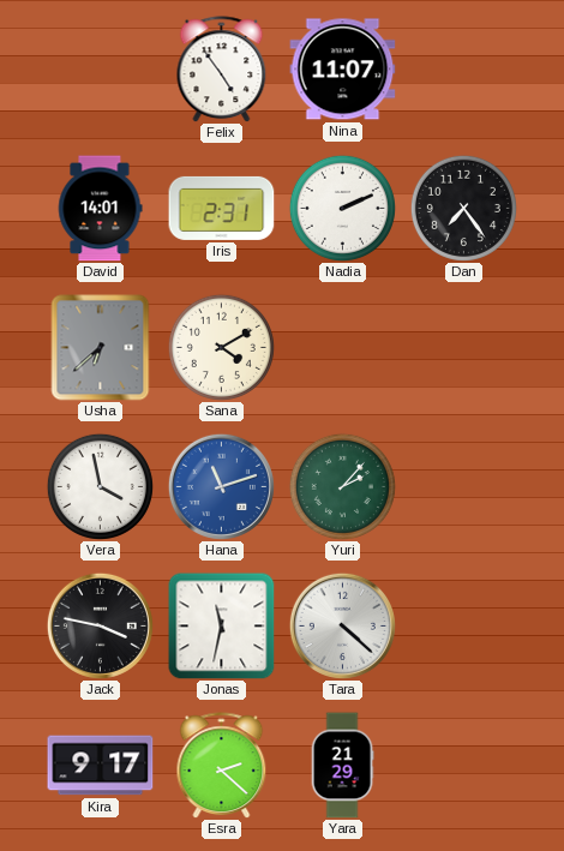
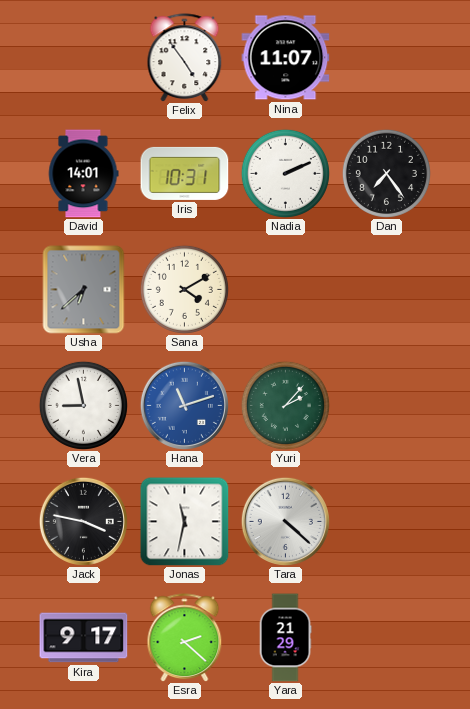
Iris: 2:31 -> 10:31
Vera: 3:58 -> 8:58
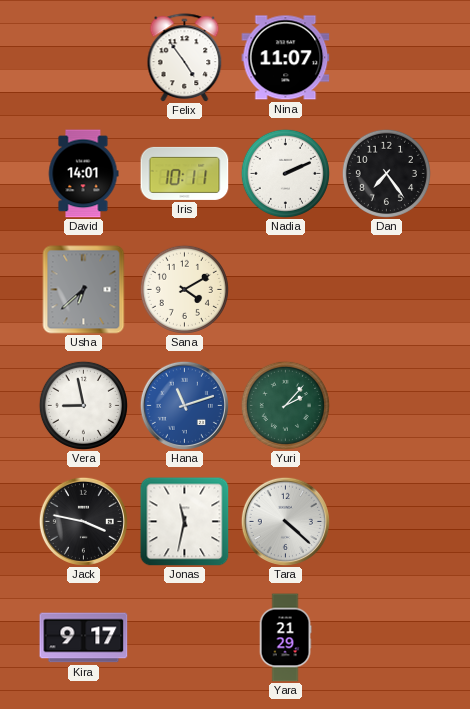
Iris: 10:31 -> 10:11
Esra: 2:22 -> none
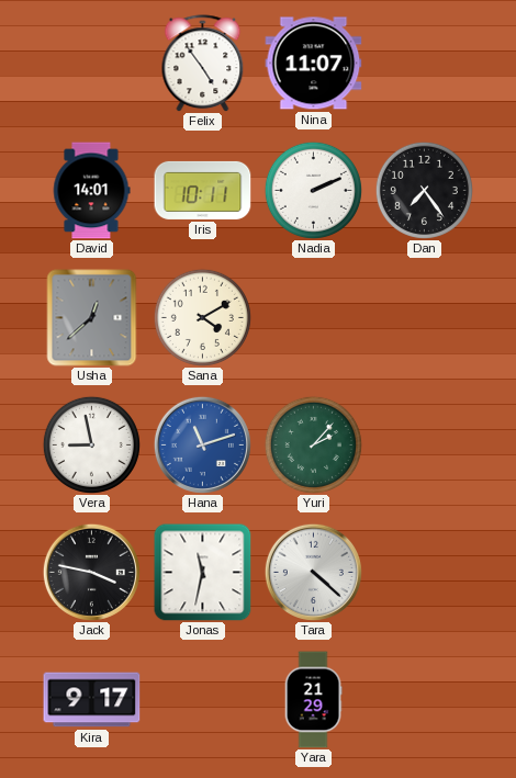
Usha: 6:38 -> 12:38
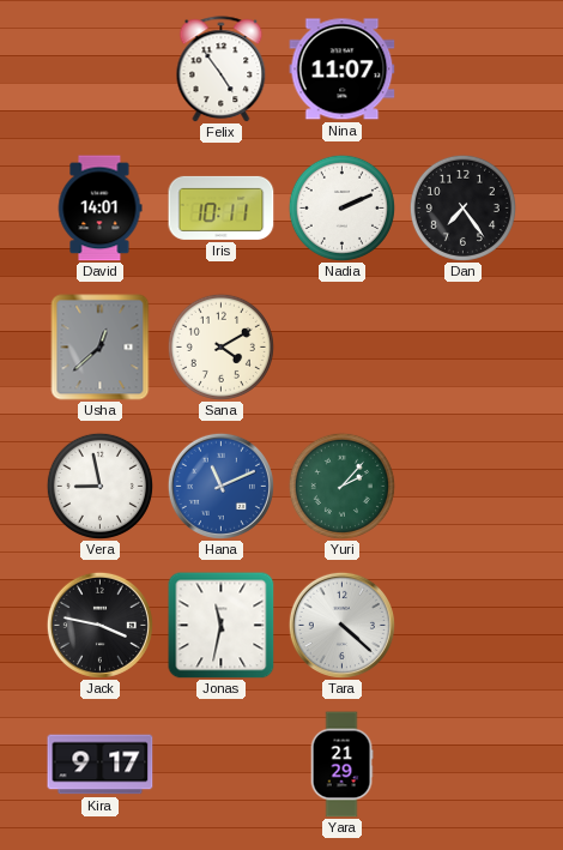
Hana: 11:12 -> 11:11
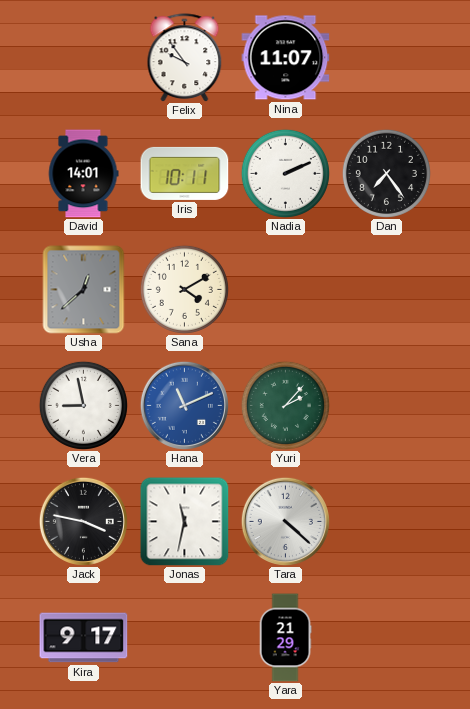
Felix: 4:54 -> 9:54
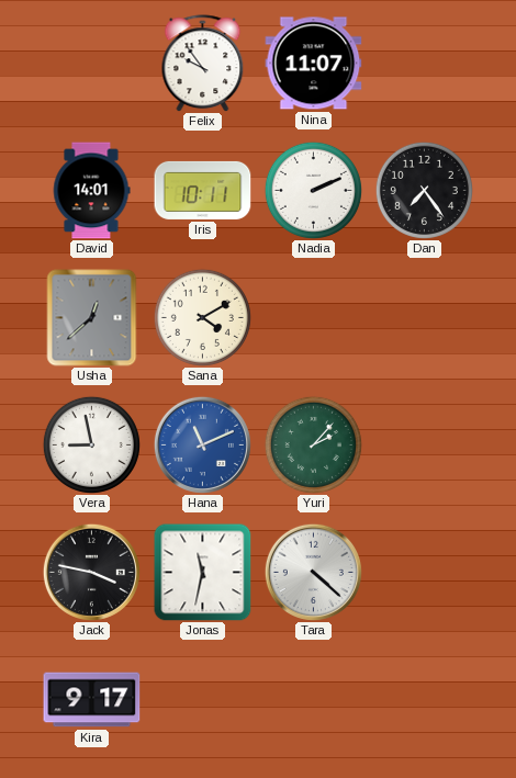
Yara: 21:29 -> none
